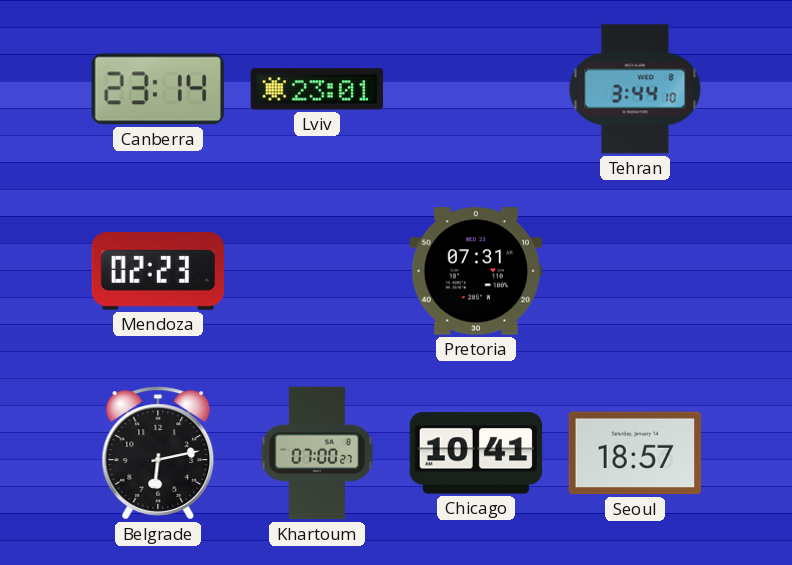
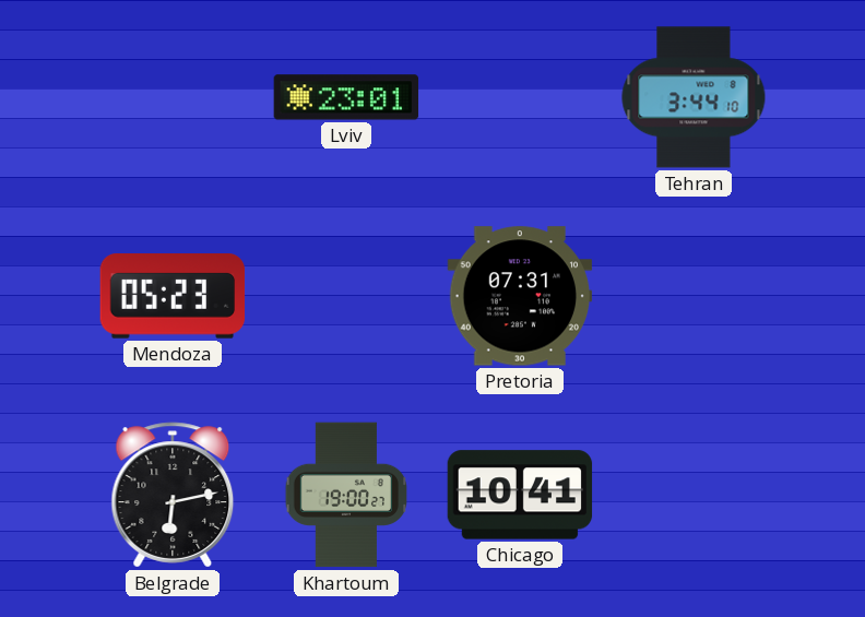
Canberra: 23:14 -> none
Mendoza: 02:23 -> 05:23
Khartoum: 07:00 -> 19:00
Seoul: 18:57 -> none
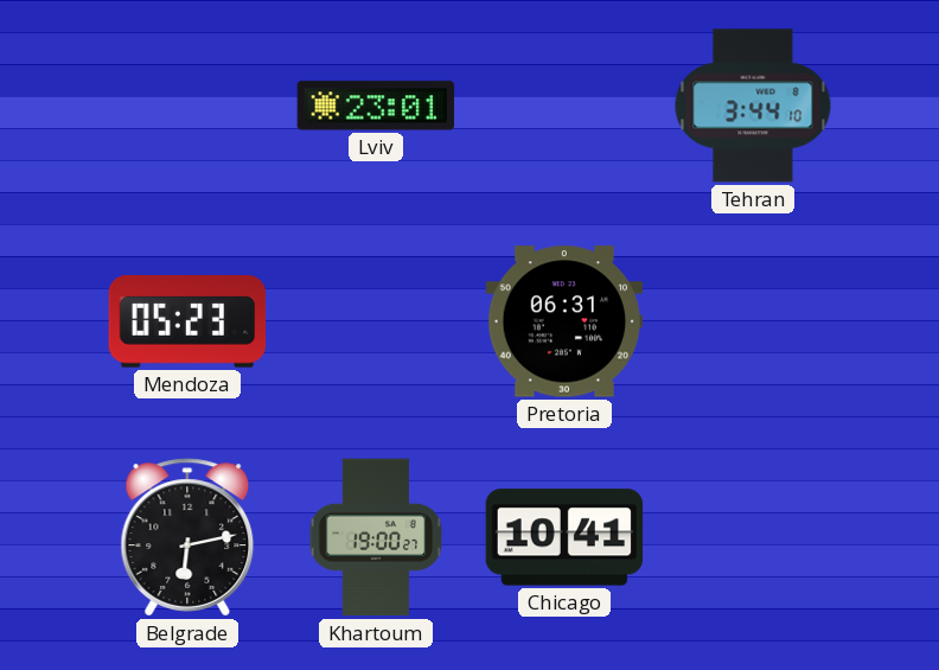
Pretoria: 07:31 -> 06:31
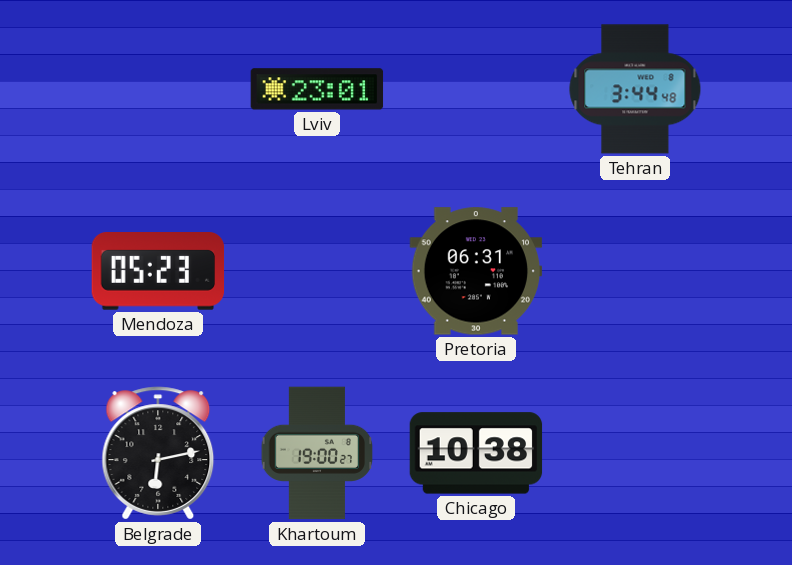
Tehran: 3:44:10 -> 3:44:48
Chicago: 10:41 -> 10:38
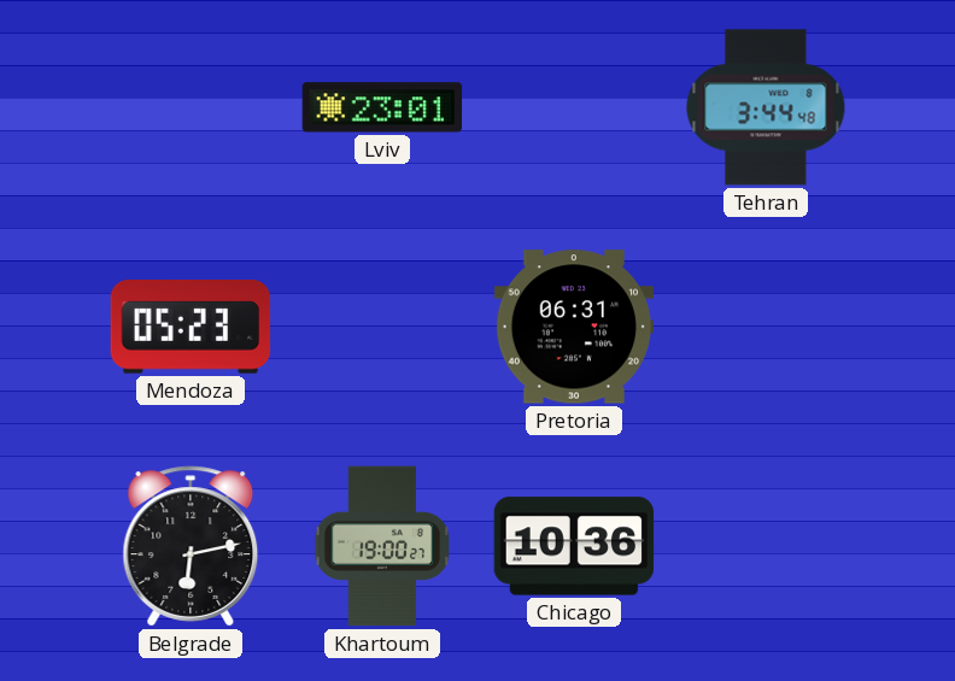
Chicago: 10:38 -> 10:36
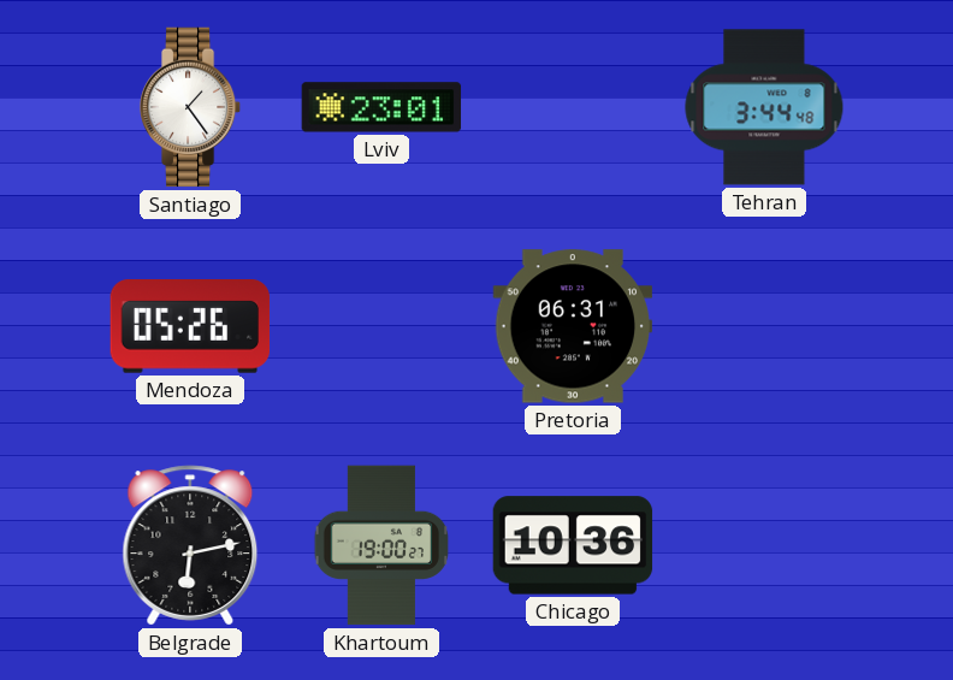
Santiago: none -> 1:24
Mendoza: 05:23 -> 05:26
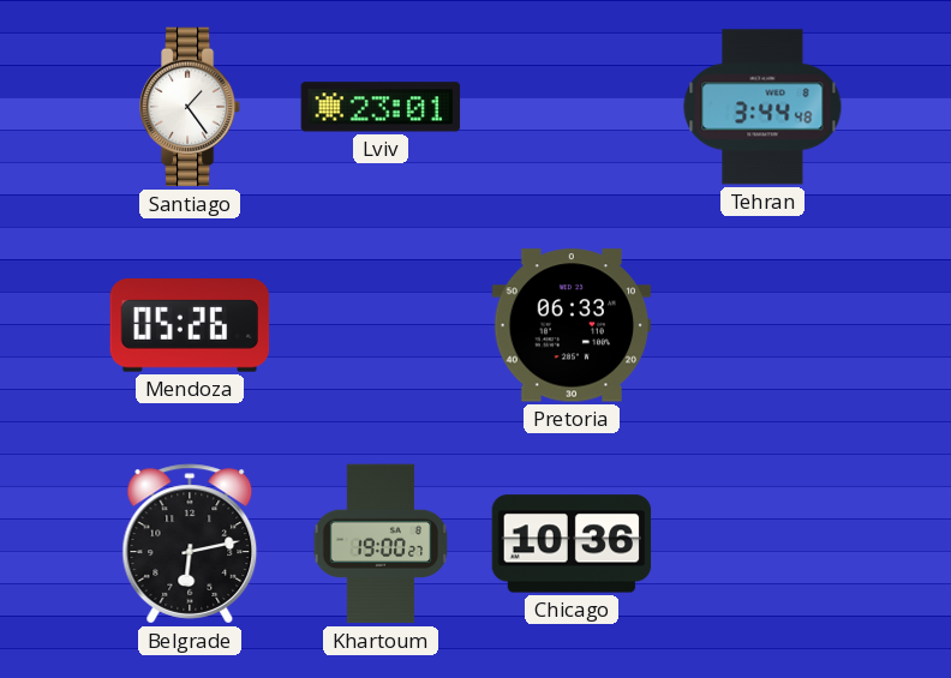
Pretoria: 06:31 -> 06:33
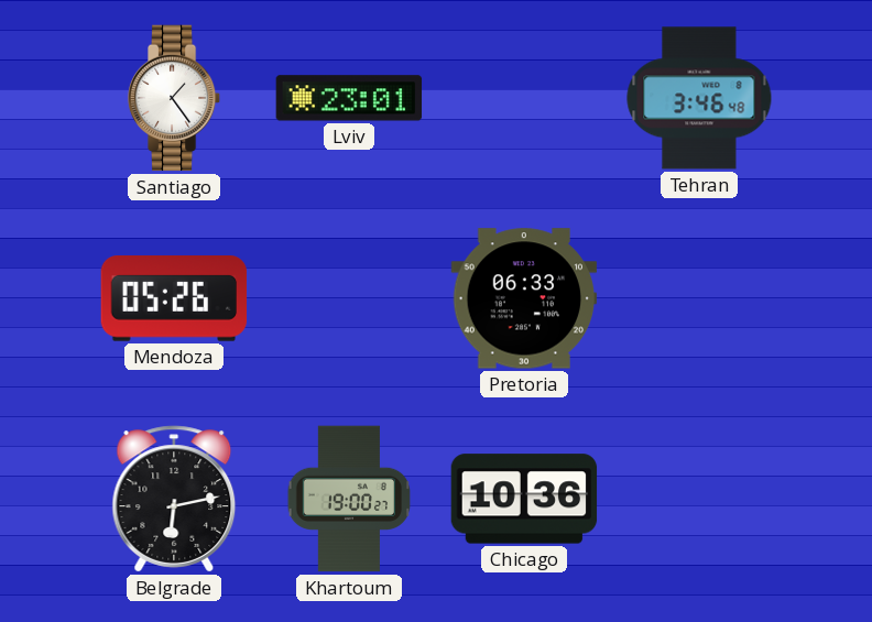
Tehran: 3:44 -> 3:46
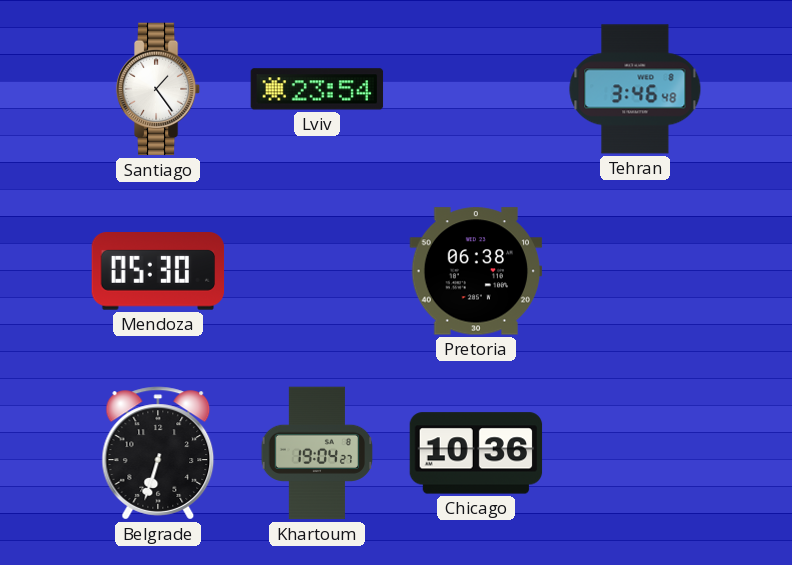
Lviv: 23:01 -> 23:54
Mendoza: 05:26 -> 05:30
Pretoria: 06:33 -> 06:38
Belgrade: 6:13 -> 6:33
Khartoum: 19:00 -> 19:04
